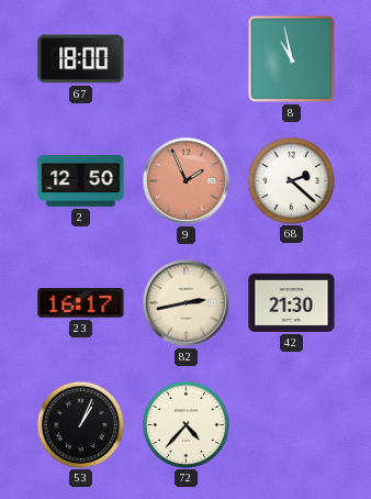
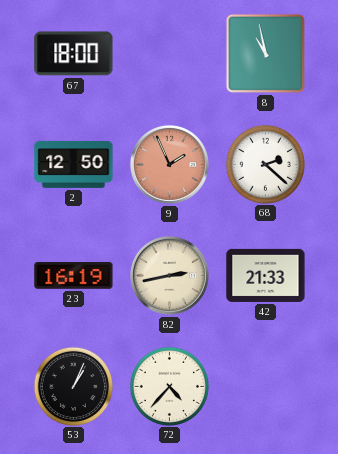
23: 16:17 -> 16:19
42: 21:30 -> 21:33
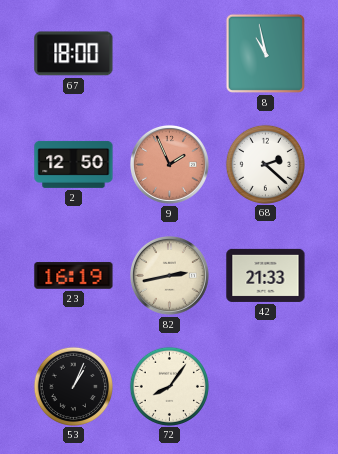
72: 4:37 -> 8:06
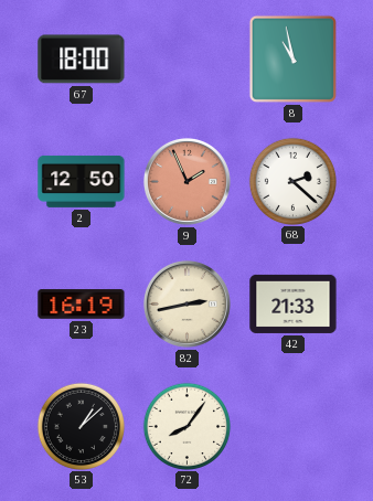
53: 1:04 -> 1:08
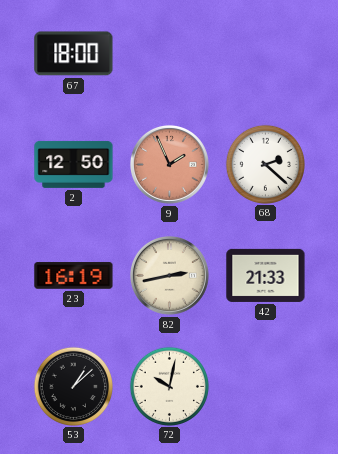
8: 10:58 -> none
72: 8:06 -> 10:02
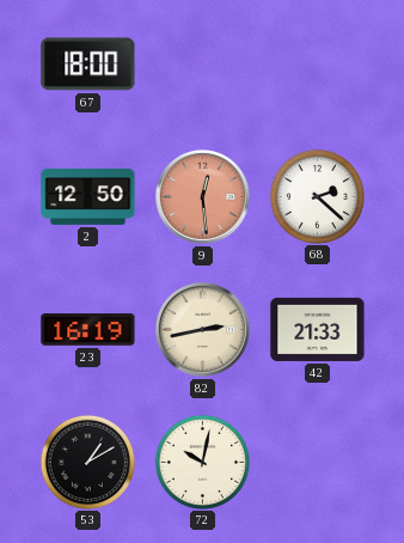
9: 1:56 -> 12:29
53: 1:08 -> 1:10
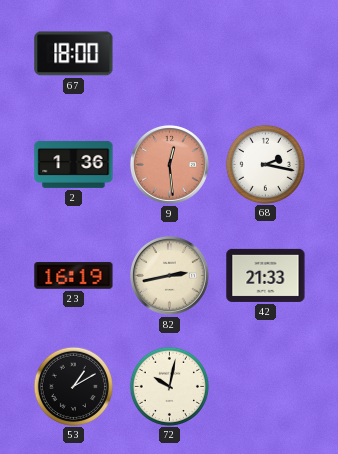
2: 12:50 -> 1:36
68: 2:22 -> 2:17
